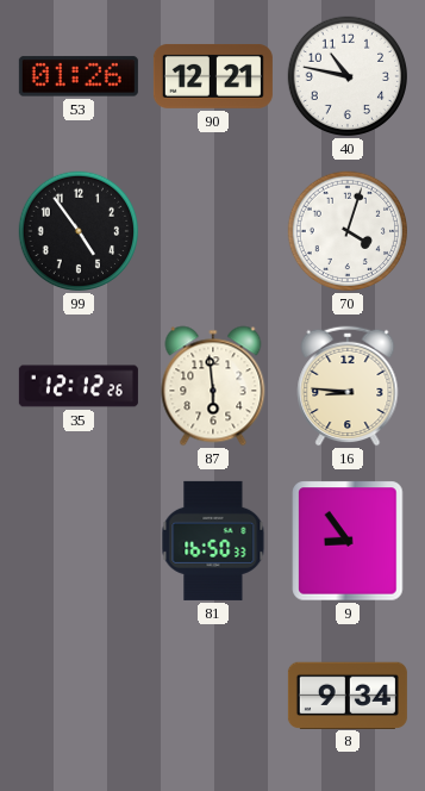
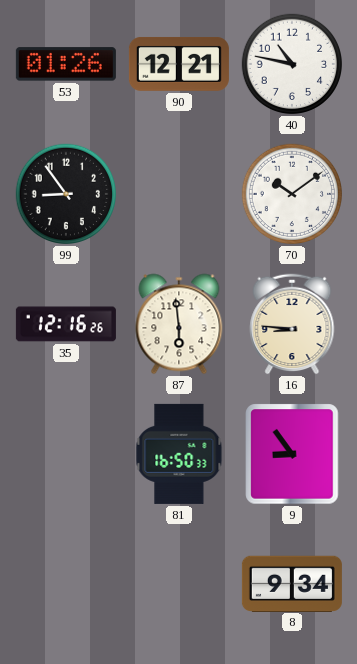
99: 4:54 -> 8:54
70: 4:03 -> 10:09
35: 12:12 -> 12:16
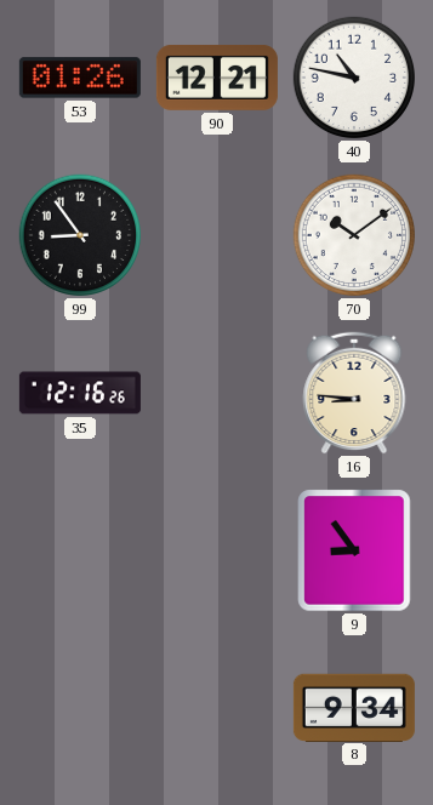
87: 5:59 -> none
81: 16:50 -> none
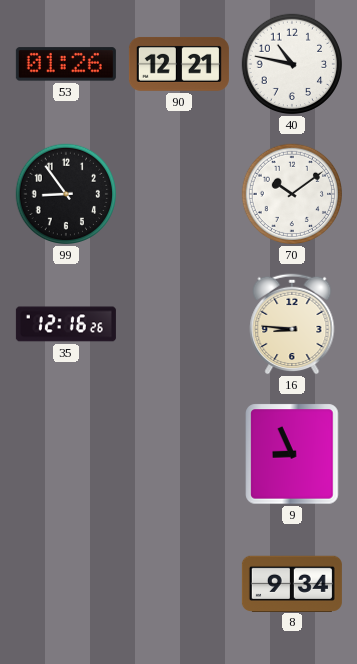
9: 8:54 -> 8:56
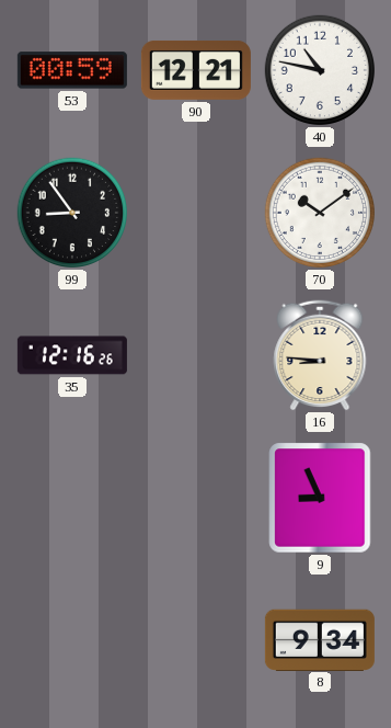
53: 01:26 -> 00:59
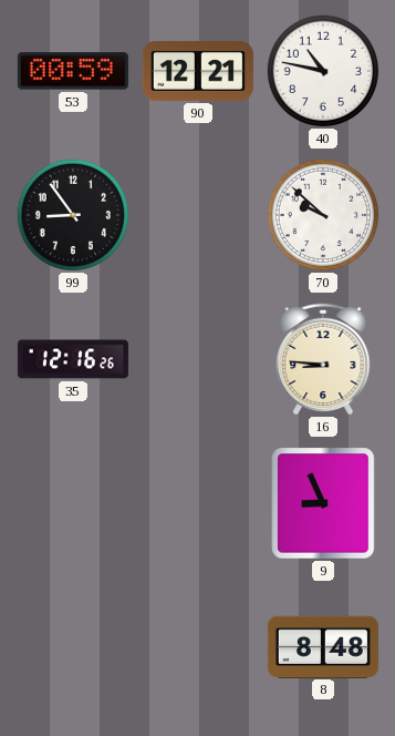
70: 10:09 -> 9:52
8: 9:34 -> 8:48
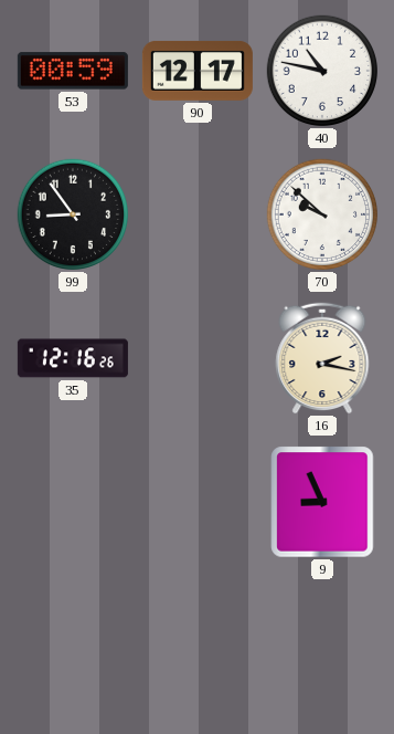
90: 12:21 -> 12:17
16: 8:46 -> 2:17
8: 8:48 -> none
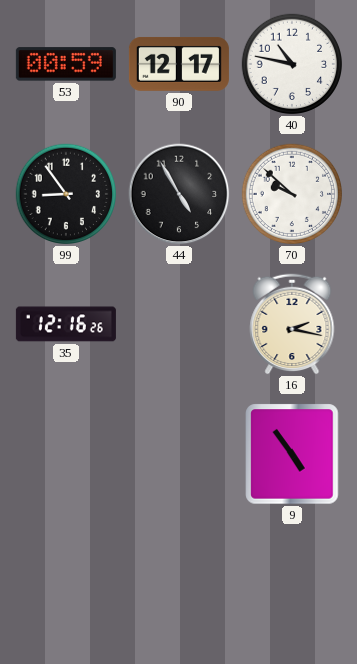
44: none -> 4:55
9: 8:56 -> 4:54
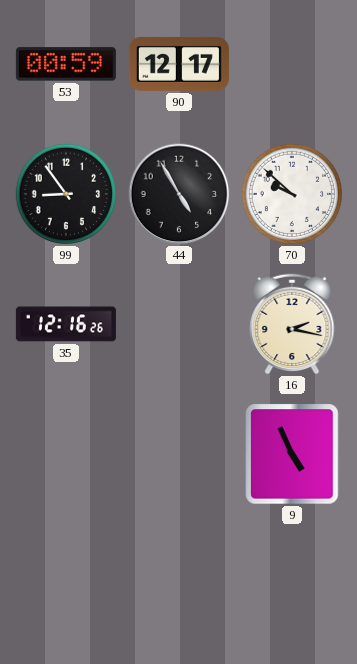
40: 10:47 -> none
9: 4:54 -> 4:56
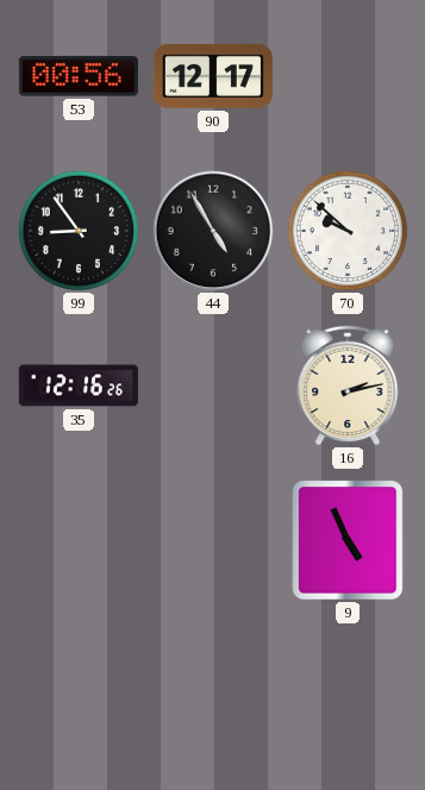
53: 00:59 -> 00:56
16: 2:17 -> 2:13
